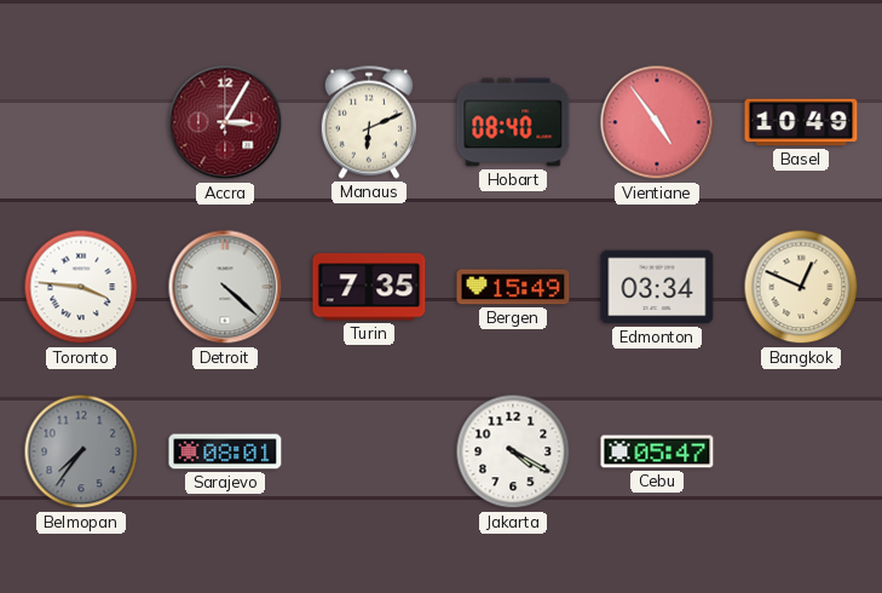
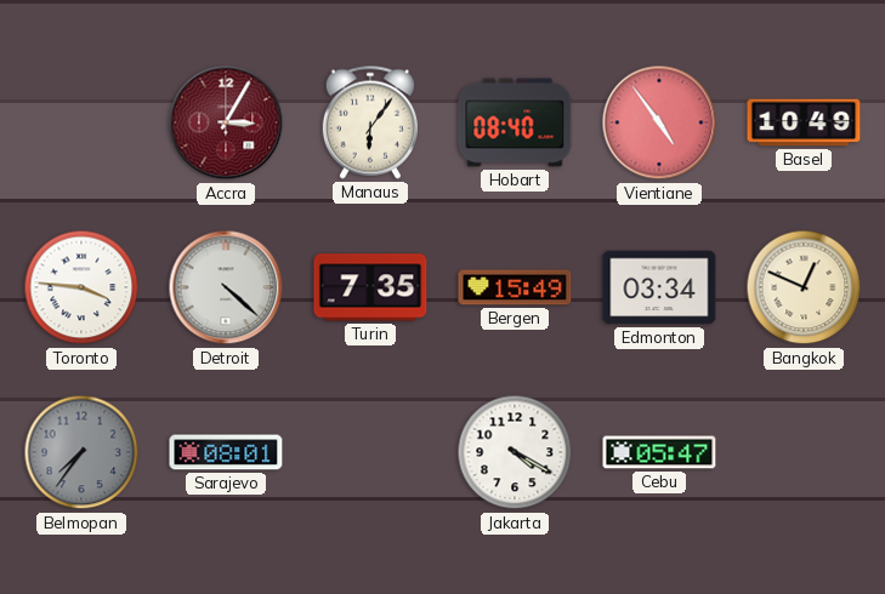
Manaus: 6:11 -> 6:06
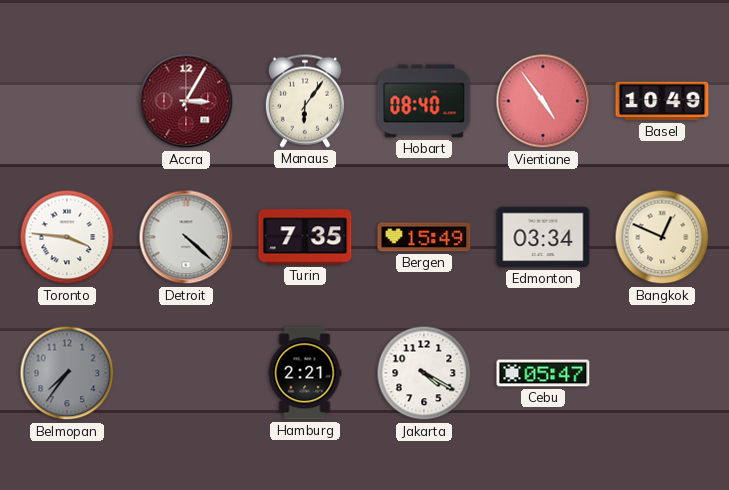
Sarajevo: 08:01 -> none
Hamburg: none -> 2:21
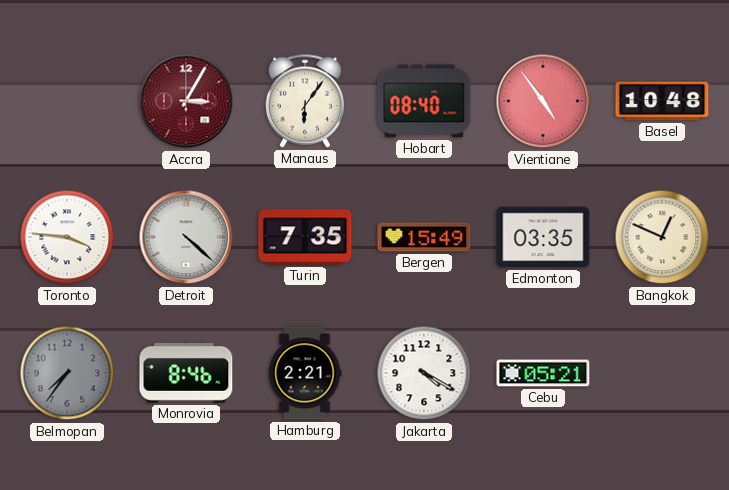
Basel: 10:49 -> 10:48
Edmonton: 03:34 -> 03:35
Monrovia: none -> 8:46
Cebu: 05:47 -> 05:21
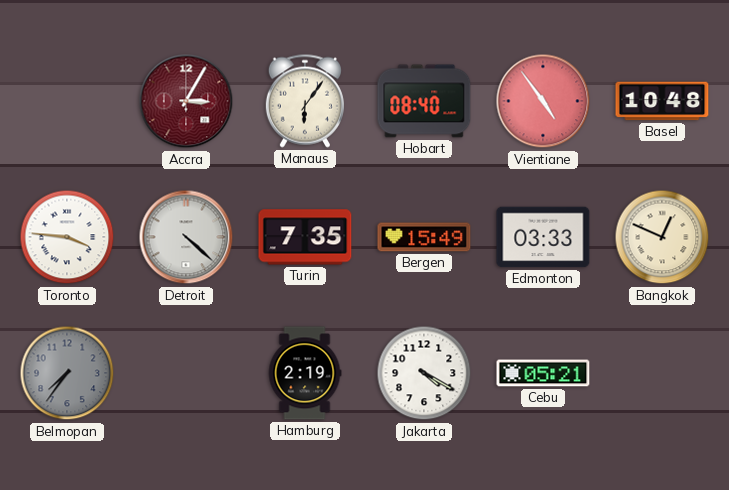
Edmonton: 03:35 -> 03:33
Monrovia: 8:46 -> none
Hamburg: 2:21 -> 2:19
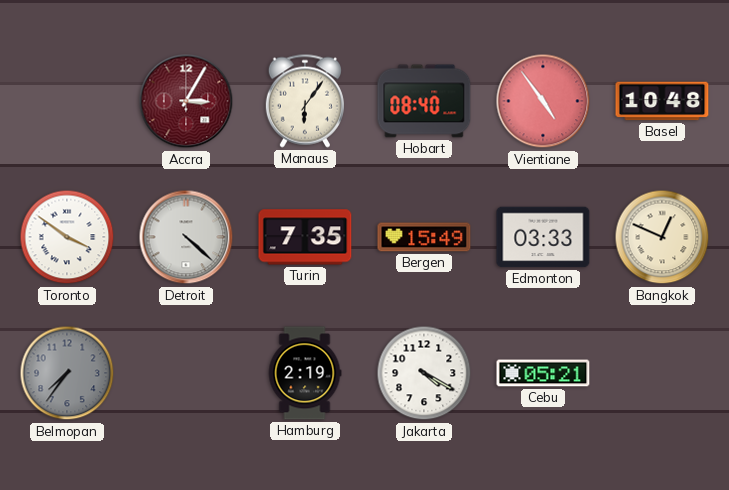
Toronto: 3:46 -> 3:51
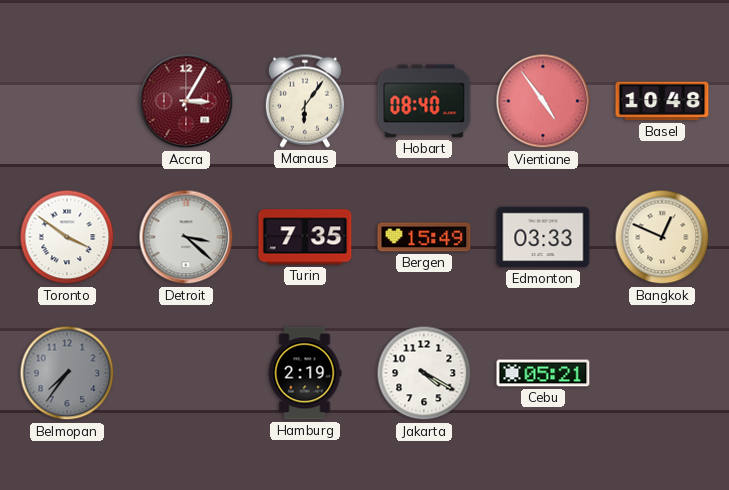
Detroit: 4:22 -> 3:22
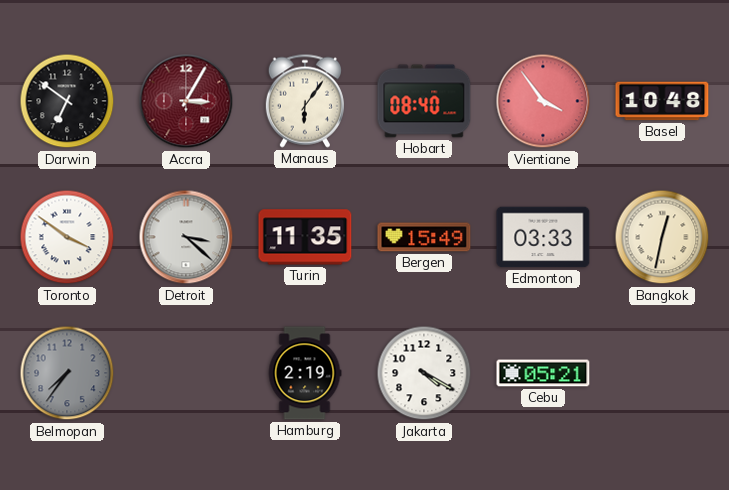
Darwin: none -> 6:51
Vientiane: 4:54 -> 3:54
Turin: 7:35 -> 11:35
Bangkok: 12:49 -> 12:32
